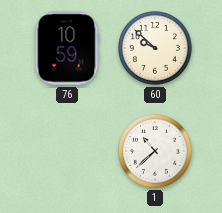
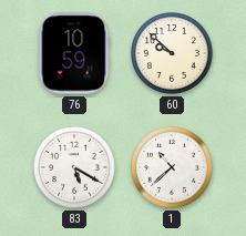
83: none -> 5:20
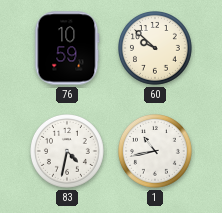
83: 5:20 -> 4:32
1: 10:38 -> 10:43
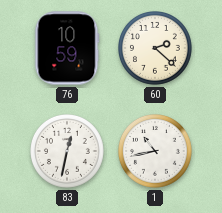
60: 9:52 -> 2:22
83: 4:32 -> 12:32
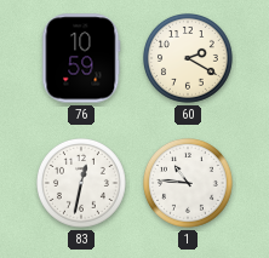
60: 2:22 -> 2:20
1: 10:43 -> 10:46
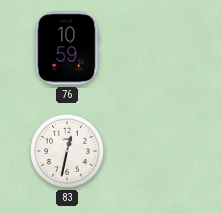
60: 2:20 -> none
1: 10:46 -> none
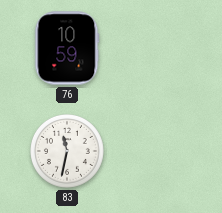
83: 12:32 -> 11:32
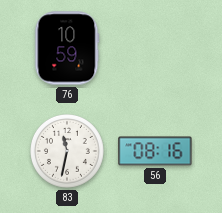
56: none -> 08:16
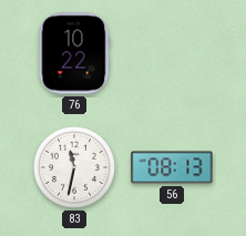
76: 10:59 -> 10:22
56: 08:16 -> 08:13
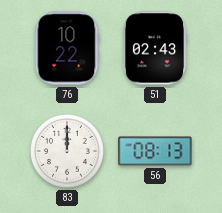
51: none -> 02:43
83: 11:32 -> 12:00
